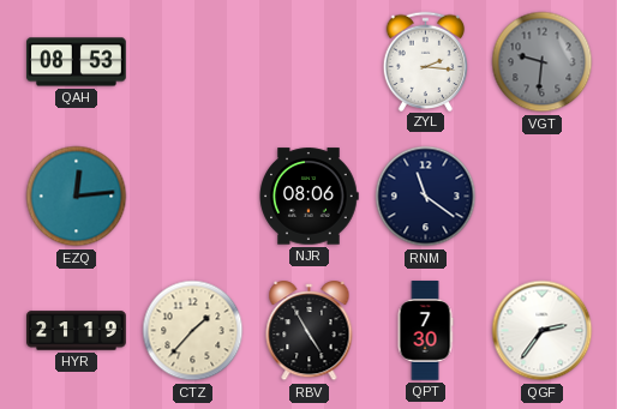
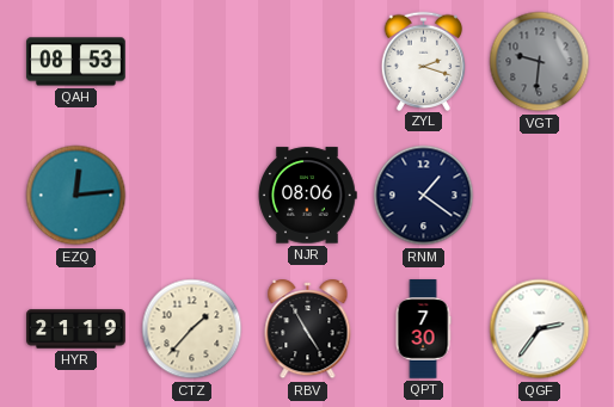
ZYL: 2:16 -> 2:18
RNM: 11:21 -> 1:21
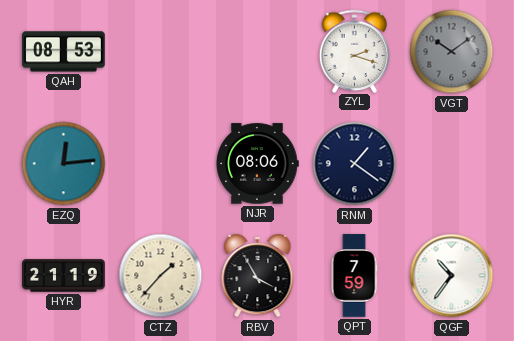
VGT: 9:31 -> 10:09
RBV: 4:55 -> 3:55
QPT: 7:30 -> 7:59
QGF: 2:36 -> 10:36
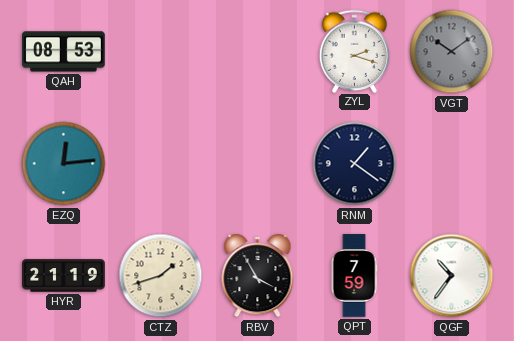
NJR: 08:06 -> none
CTZ: 1:37 -> 1:42
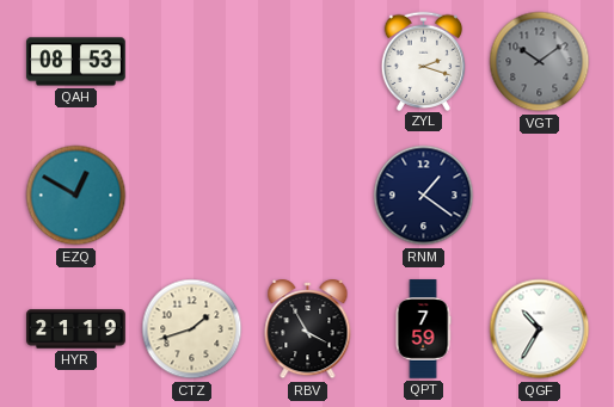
EZQ: 12:14 -> 12:50
QGF: 10:36 -> 10:35
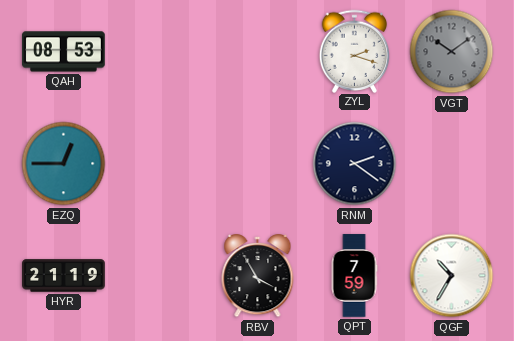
EZQ: 12:50 -> 12:45
RNM: 1:21 -> 2:21
CTZ: 1:42 -> none
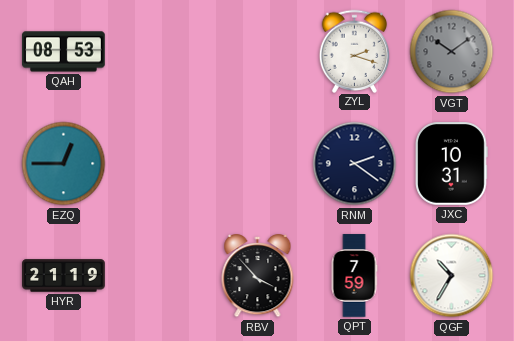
JXC: none -> 10:31
RBV: 3:55 -> 3:53
